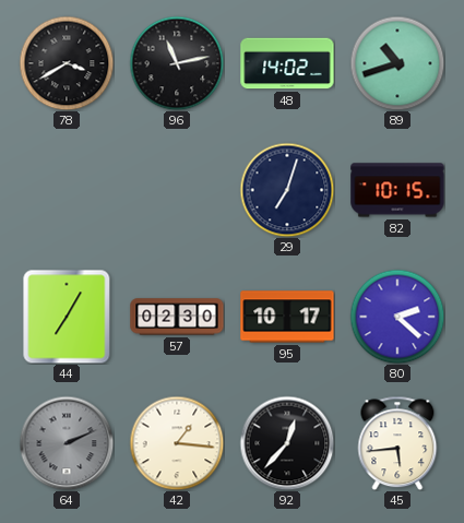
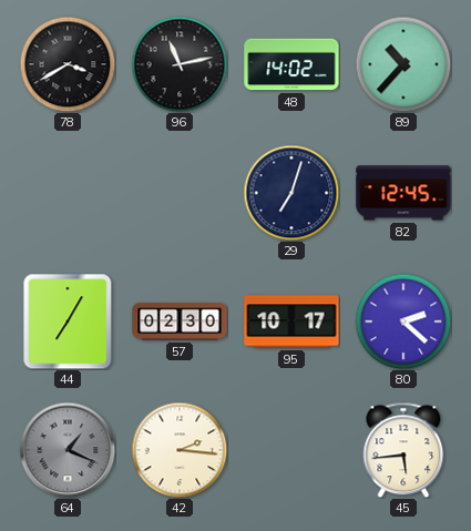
89: 10:42 -> 10:37
82: 10:15 -> 12:45
64: 2:11 -> 1:19
42: 1:16 -> 2:16
92: 12:37 -> none
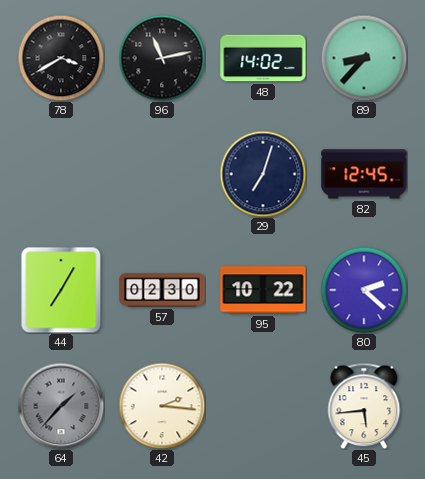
89: 10:37 -> 8:37
95: 10:17 -> 10:22
64: 1:19 -> 1:37
